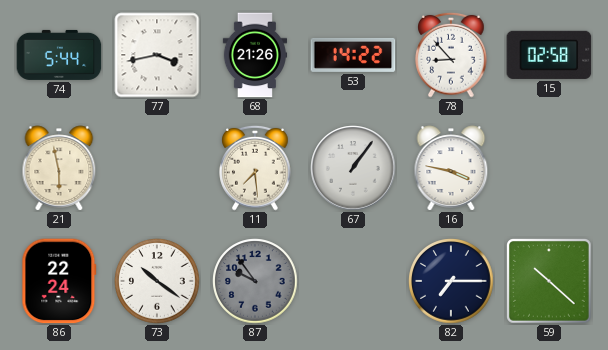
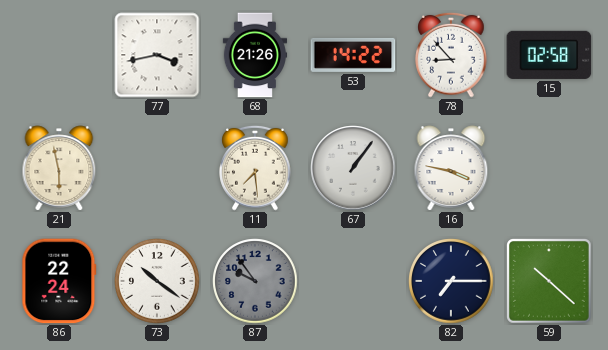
74: 5:44 -> none
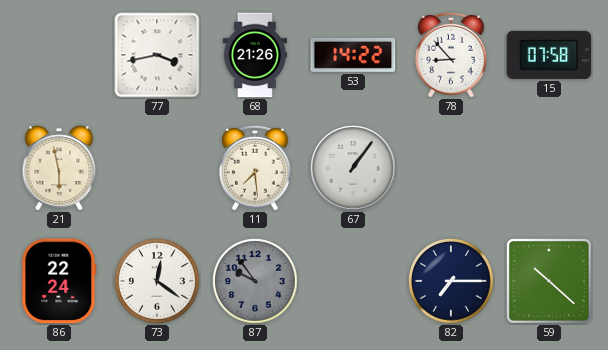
15: 02:58 -> 07:58
16: 3:47 -> none
73: 10:21 -> 12:21
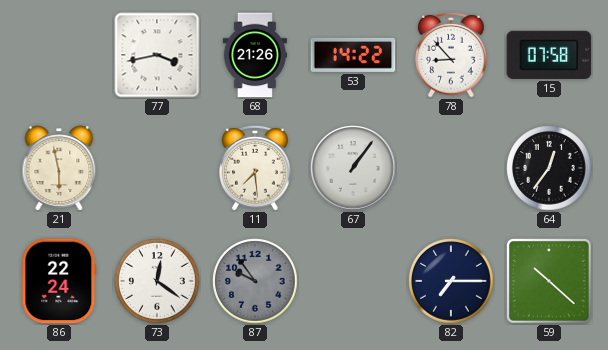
64: none -> 12:36
